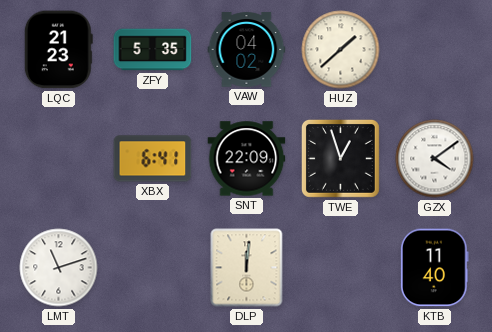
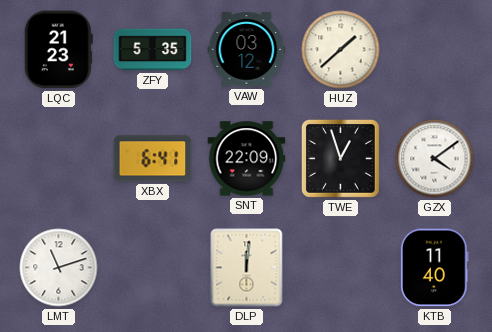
VAW: 04:02 -> 03:12
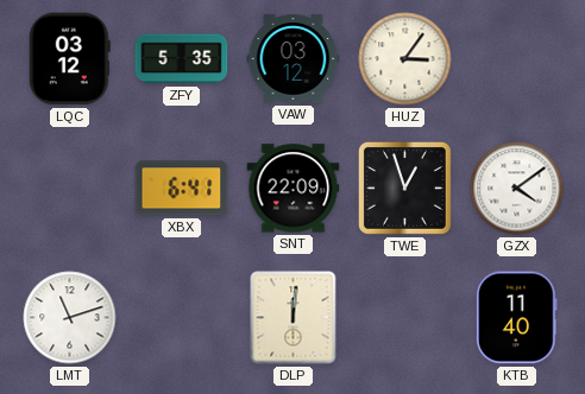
LQC: 21:23 -> 03:12
HUZ: 1:38 -> 3:06
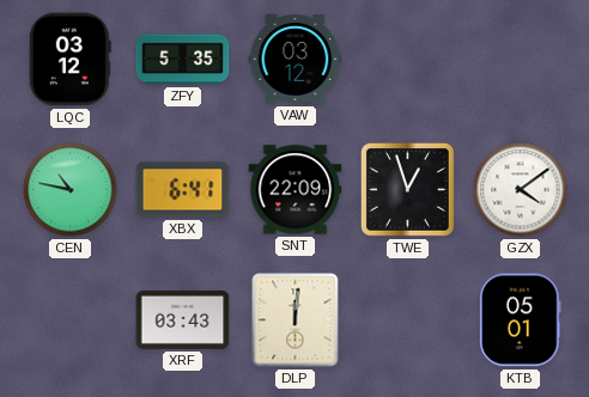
HUZ: 3:06 -> none
CEN: none -> 10:47
LMT: 11:12 -> none
XRF: none -> 03:43
KTB: 11:40 -> 05:01
